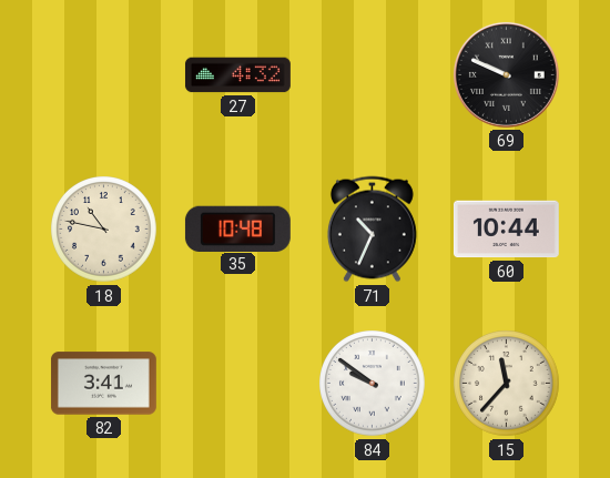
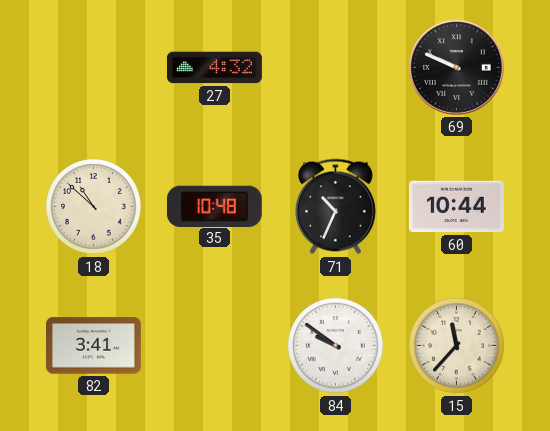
18: 10:47 -> 10:52
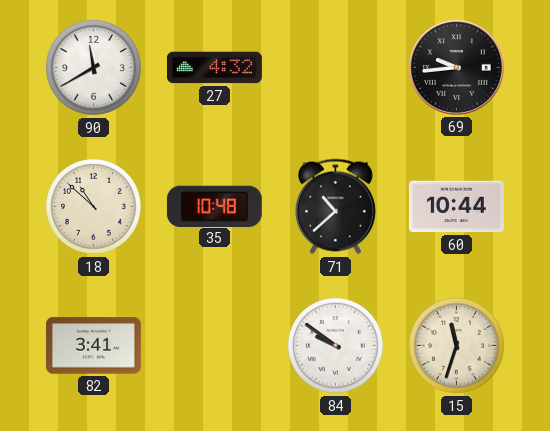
90: none -> 11:40
69: 9:49 -> 9:44
71: 10:34 -> 10:38
15: 11:37 -> 11:33
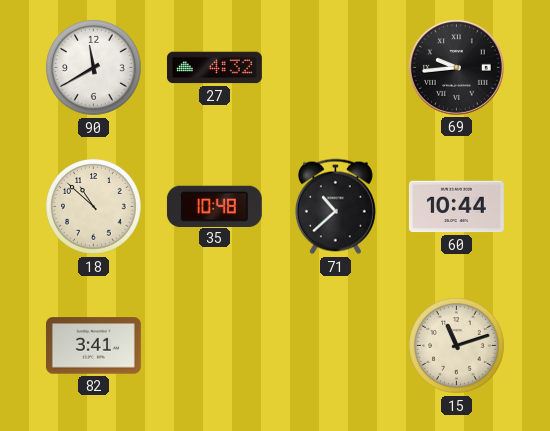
84: 9:51 -> none
15: 11:33 -> 11:12
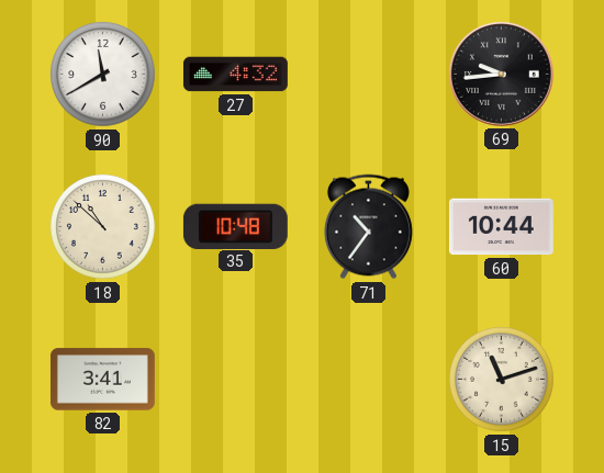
71: 10:38 -> 10:36
